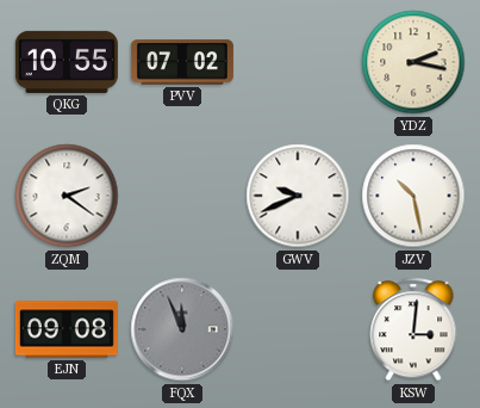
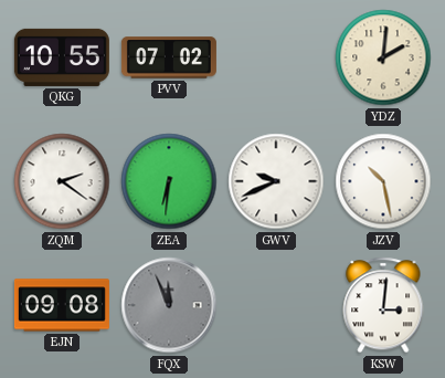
YDZ: 2:17 -> 2:01
ZEA: none -> 6:31
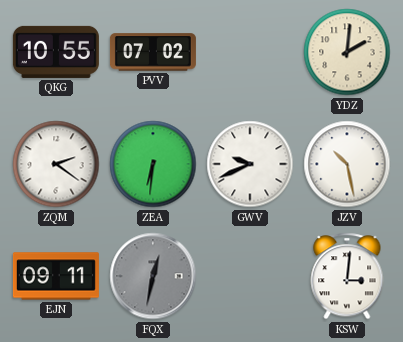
EJN: 09:08 -> 09:11
FQX: 11:56 -> 12:32
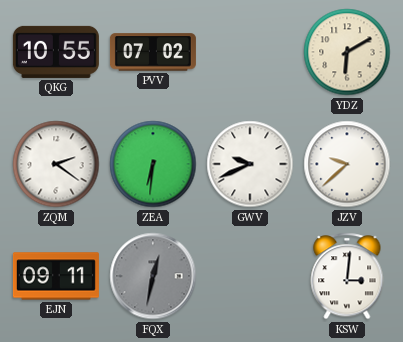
YDZ: 2:01 -> 6:10
JZV: 10:28 -> 9:38
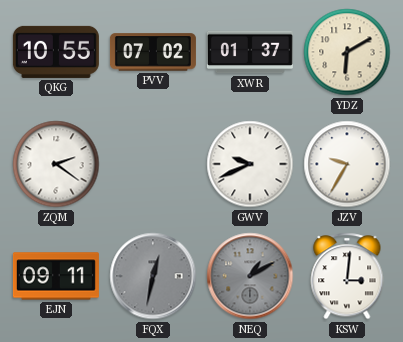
XWR: none -> 01:37
ZEA: 6:31 -> none
JZV: 9:38 -> 9:35
NEQ: none -> 1:10
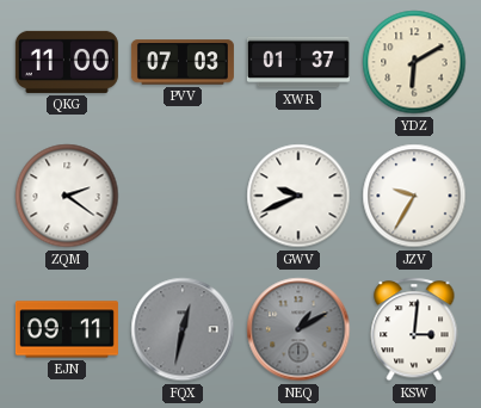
QKG: 10:55 -> 11:00
PVV: 07:02 -> 07:03
